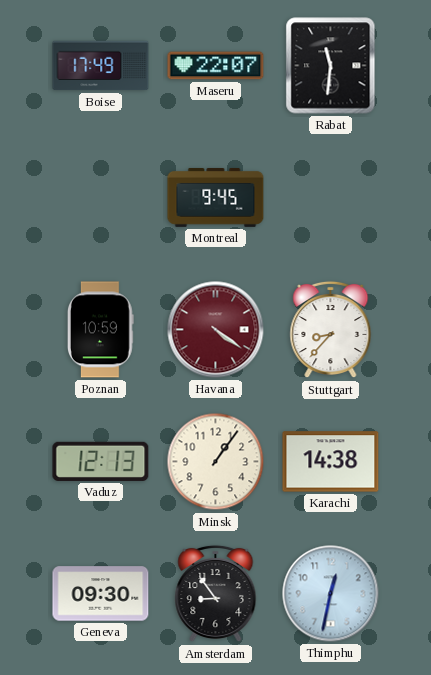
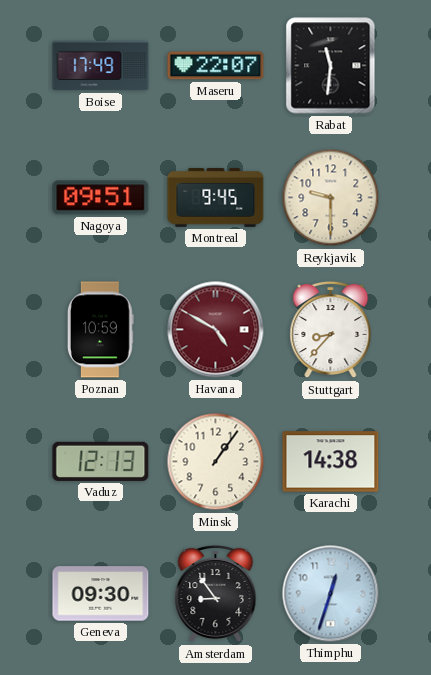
Nagoya: none -> 09:51
Reykjavik: none -> 9:30
Havana: 4:21 -> 4:50
Thimphu: 12:32 -> 12:33
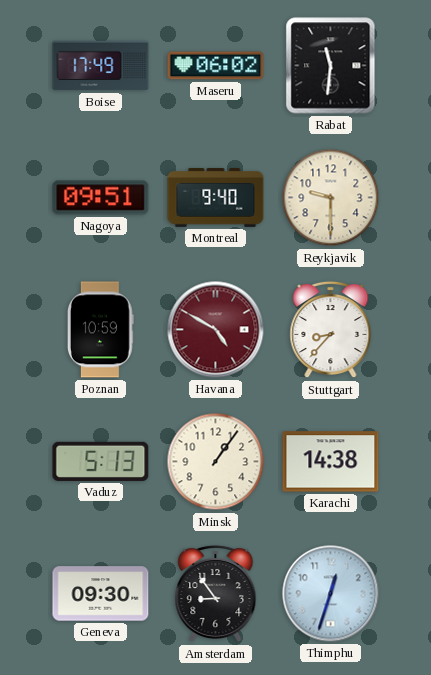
Maseru: 22:07 -> 06:02
Montreal: 9:45 -> 9:40
Vaduz: 12:13 -> 5:13
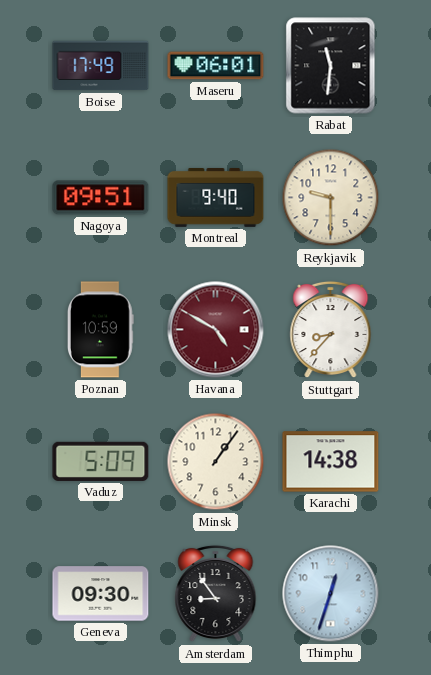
Maseru: 06:02 -> 06:01
Vaduz: 5:13 -> 5:09
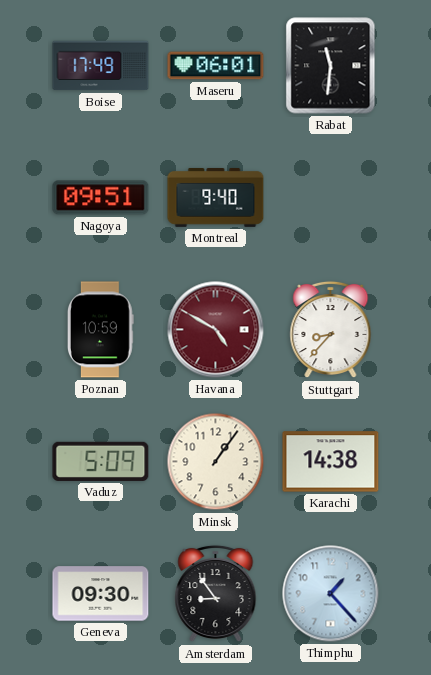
Reykjavik: 9:30 -> none
Thimphu: 12:33 -> 1:23
